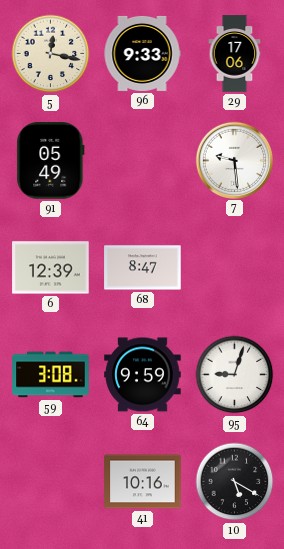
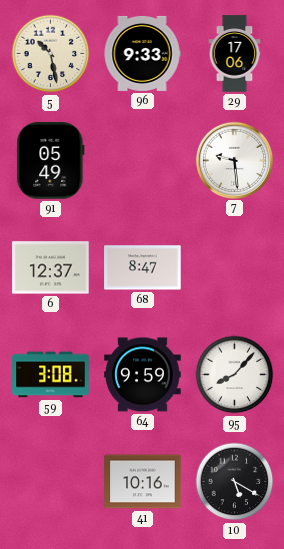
5: 12:17 -> 10:28
6: 12:39 -> 12:37
95: 9:03 -> 8:07
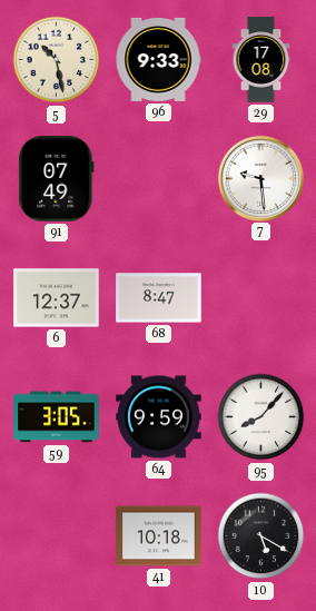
29: 17:06 -> 17:08
91: 05:49 -> 07:49
59: 3:08 -> 3:05
41: 10:16 -> 10:18
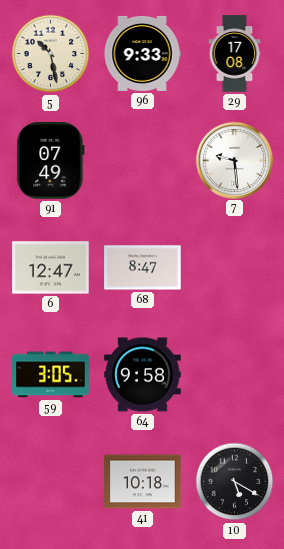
6: 12:37 -> 12:47
64: 9:59 -> 9:58
95: 8:07 -> none
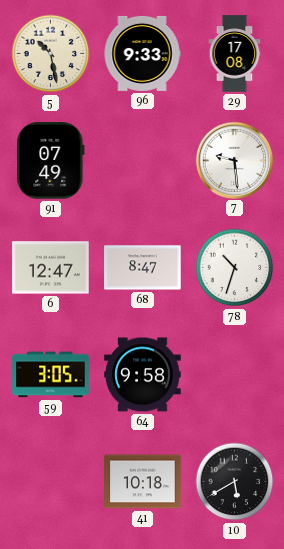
78: none -> 10:33
10: 5:20 -> 5:40
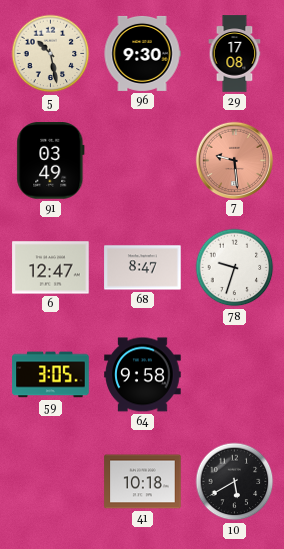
96: 9:33 -> 9:30
91: 07:49 -> 03:49
7 dial: white -> salmon
78: 10:33 -> 9:33
